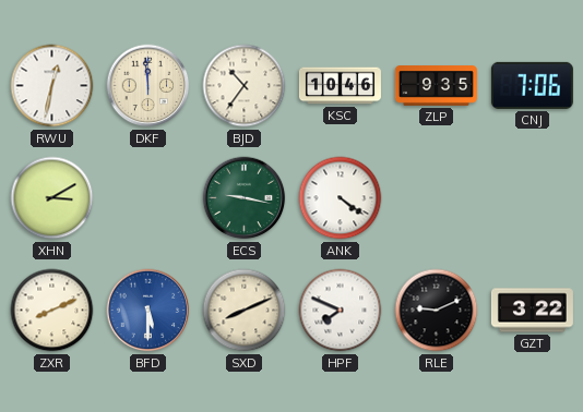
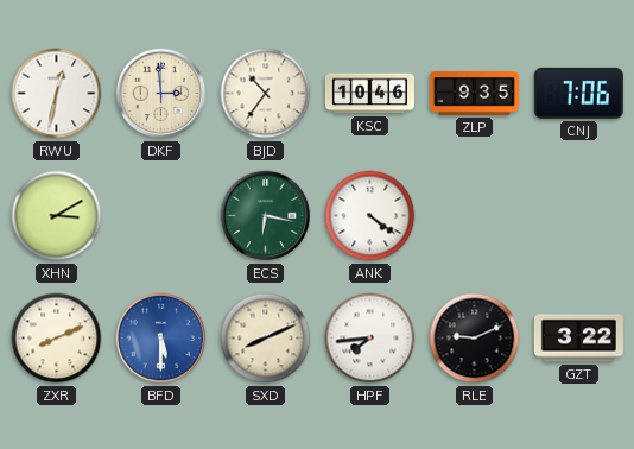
DKF: 11:59 -> 2:59
ECS: 9:17 -> 6:17
HPF: 7:49 -> 7:44
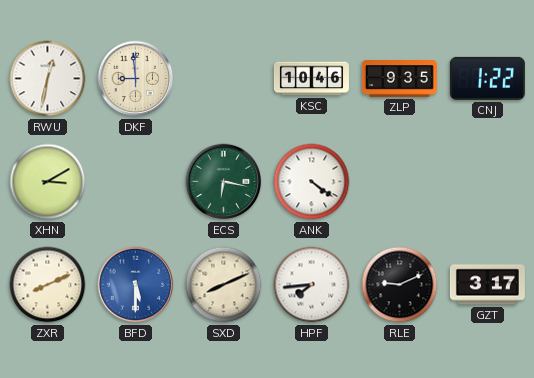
DKF: 2:59 -> 8:59
BJD: 10:36 -> none
CNJ: 7:06 -> 1:22
GZT: 3:22 -> 3:17
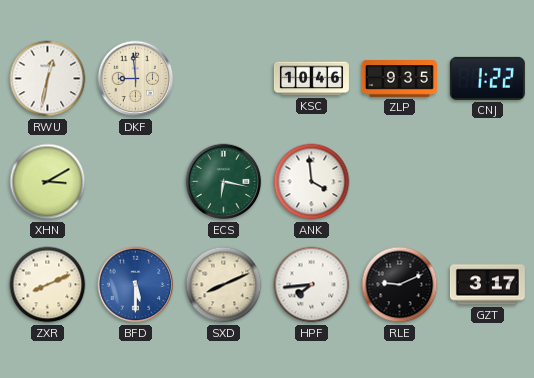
ANK: 4:21 -> 3:59
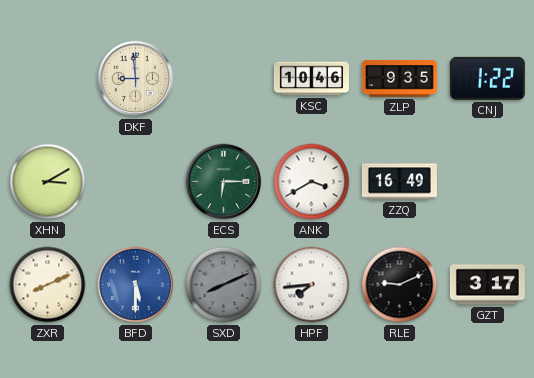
RWU: 12:32 -> none
ECS: 6:17 -> 6:15
ANK: 3:59 -> 3:40
ZZQ: none -> 16:49
SXD dial: cream -> grey
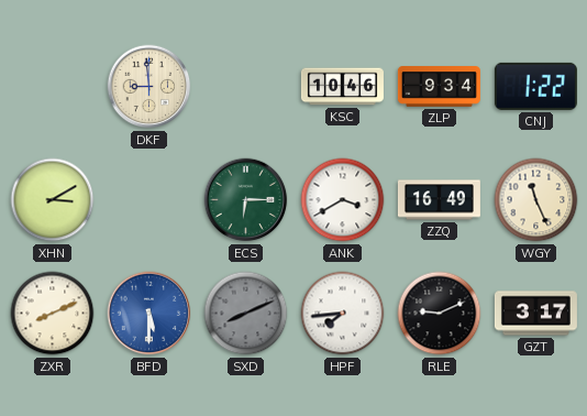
ZLP: 9:35 -> 9:34
WGY: none -> 11:26
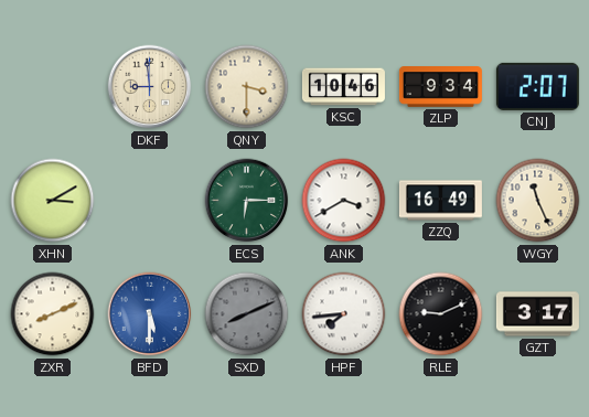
QNY: none -> 3:30
CNJ: 1:22 -> 2:07
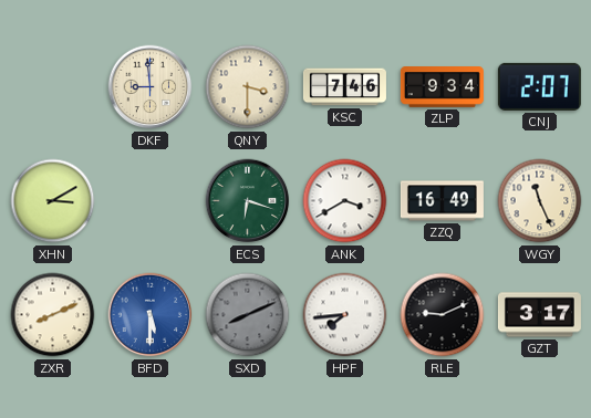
KSC: 10:46 -> 7:46
ECS: 6:15 -> 6:18
